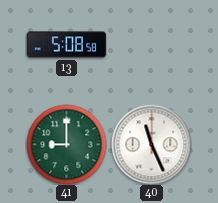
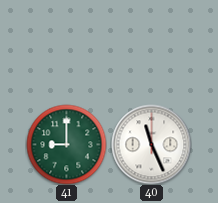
13: 5:08 -> none
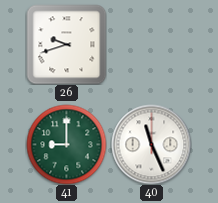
26: none -> 9:42
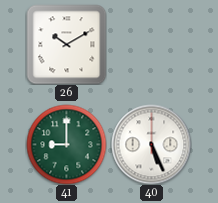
26: 9:42 -> 10:10
40: 11:26 -> 5:26
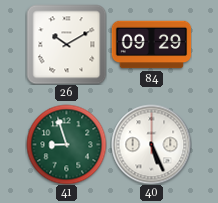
84: none -> 09:29
41: 9:00 -> 8:57
